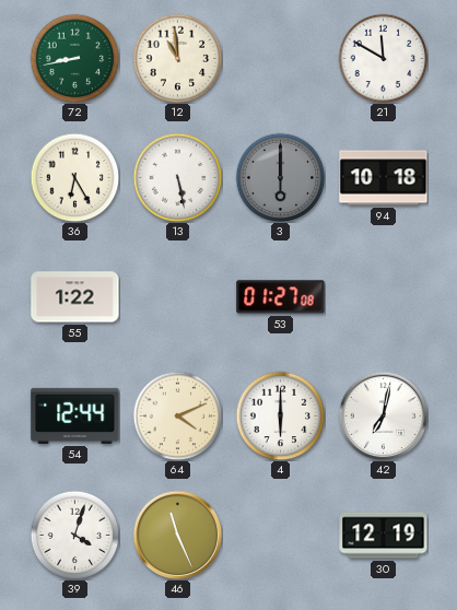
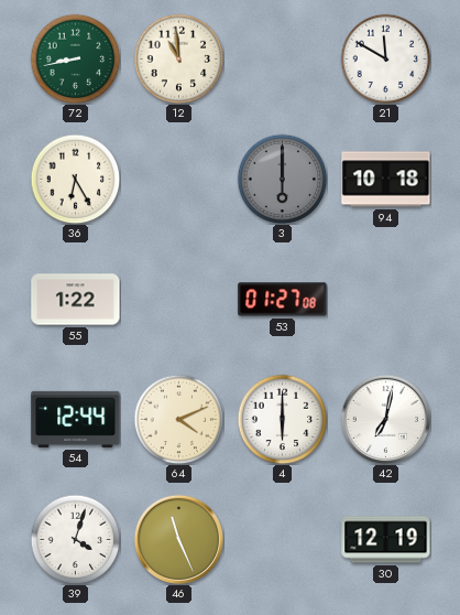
13: 5:28 -> none
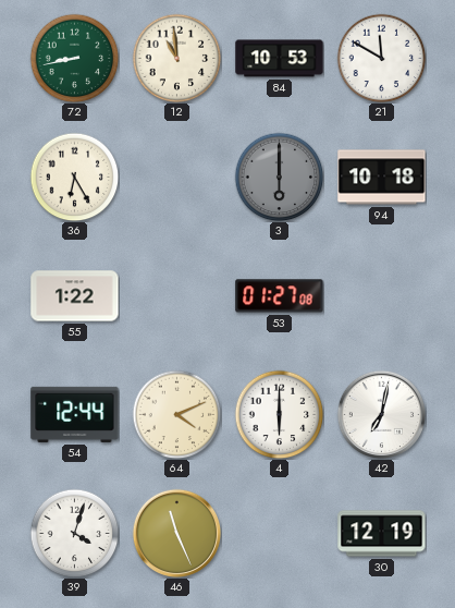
84: none -> 10:53
